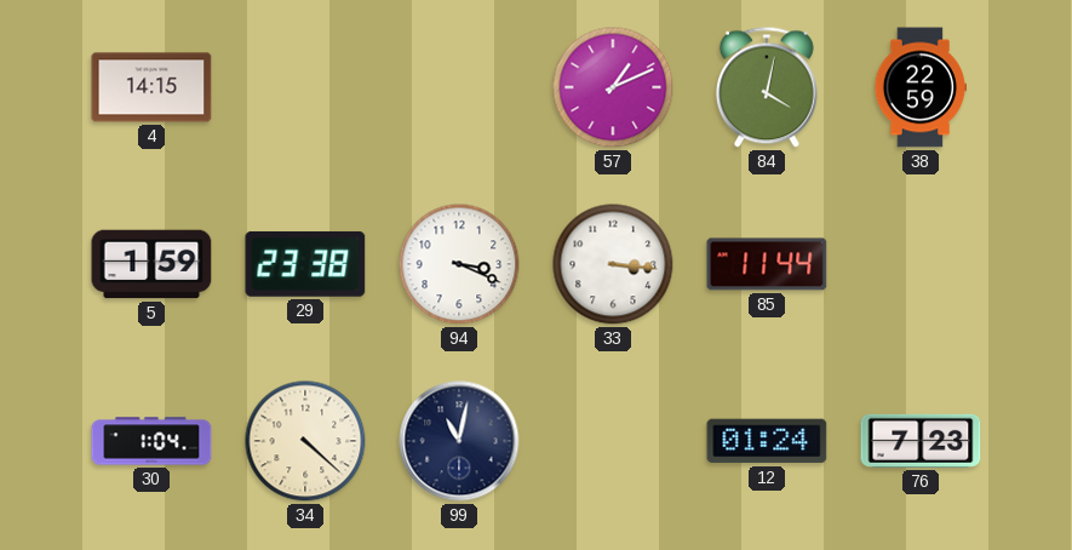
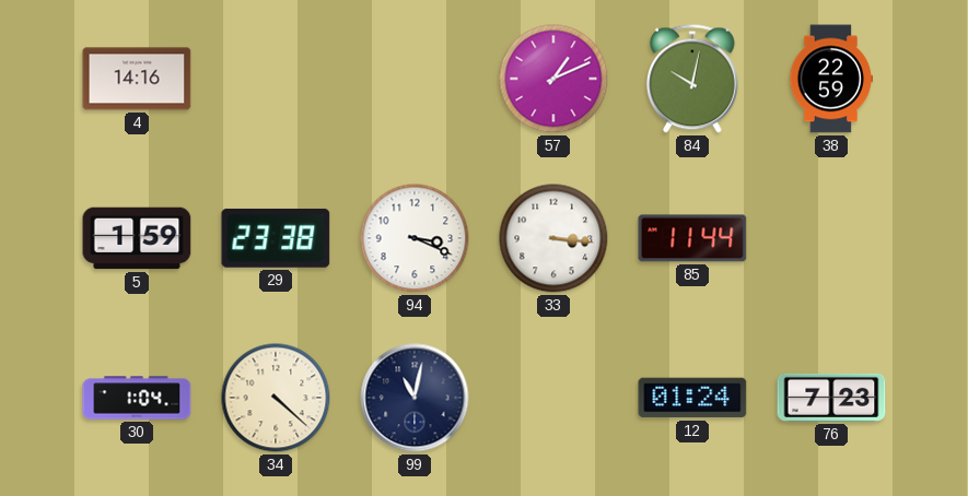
4: 14:15 -> 14:16
84: 4:02 -> 10:02
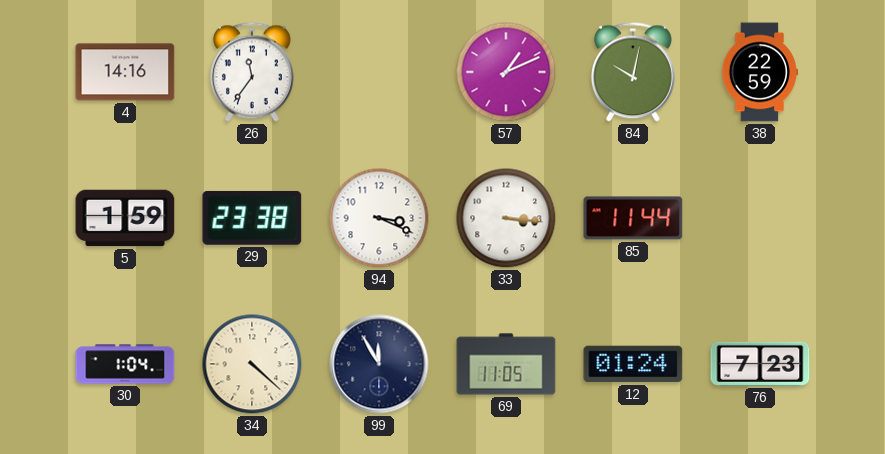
26: none -> 11:36
99: 11:02 -> 11:55
69: none -> 11:05
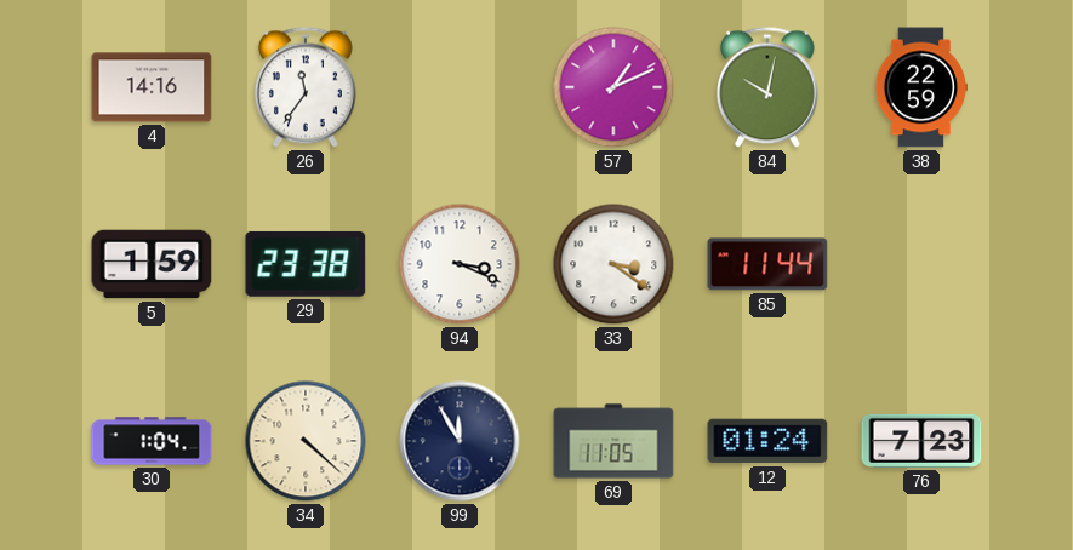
33: 3:16 -> 3:21
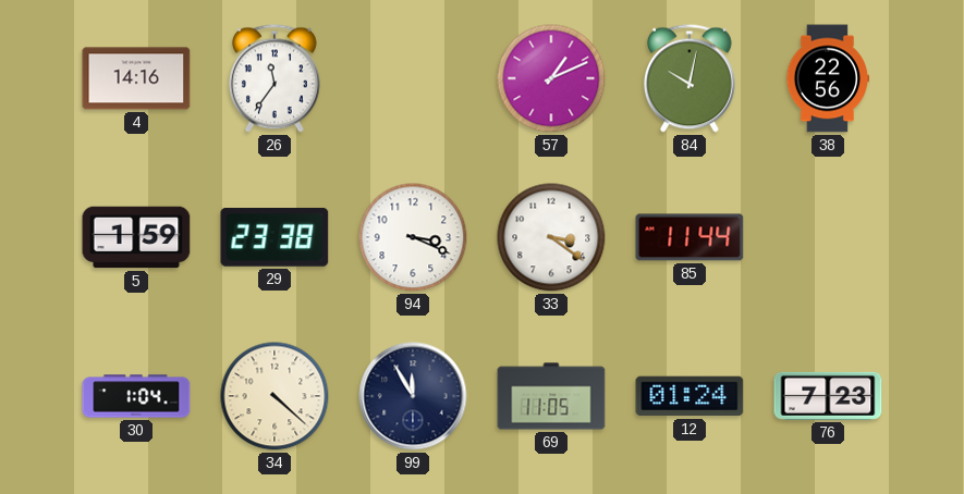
38: 22:59 -> 22:56
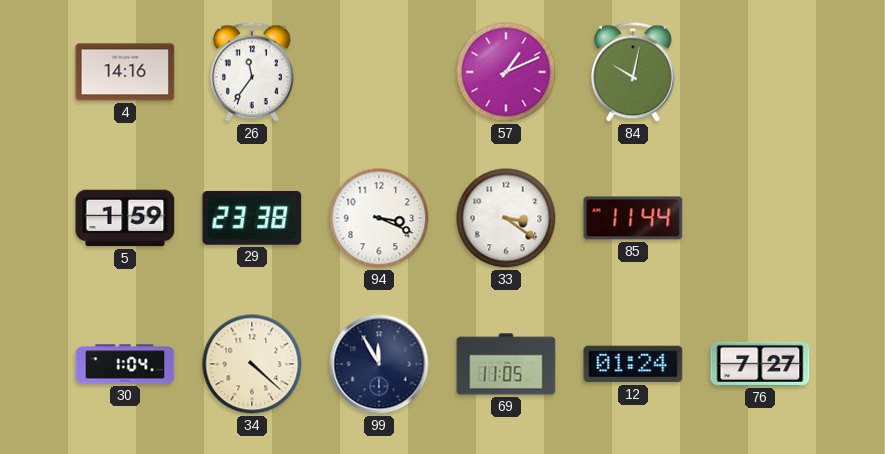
38: 22:56 -> none
76: 7:23 -> 7:27
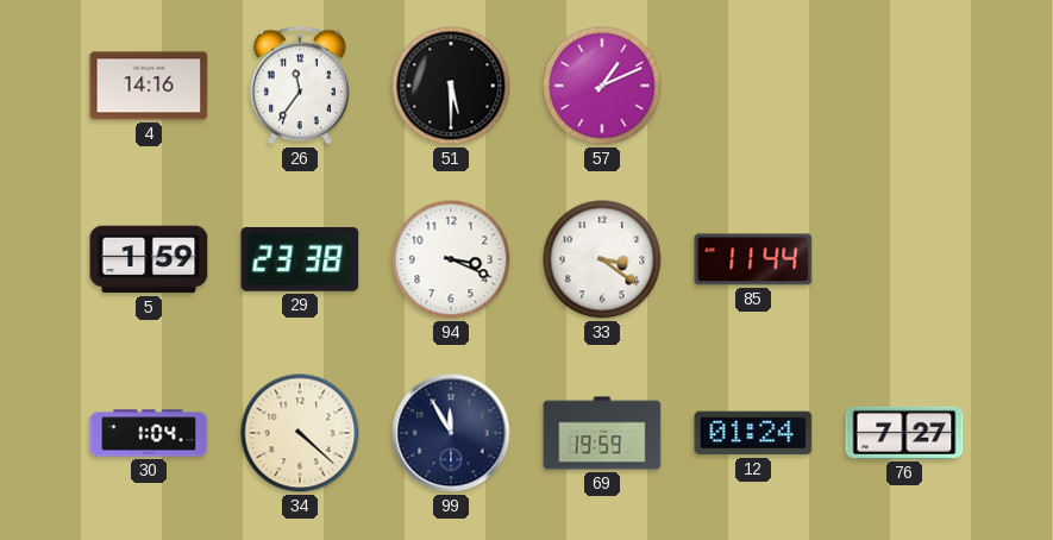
51: none -> 5:30
84: 10:02 -> none
69: 11:05 -> 19:59
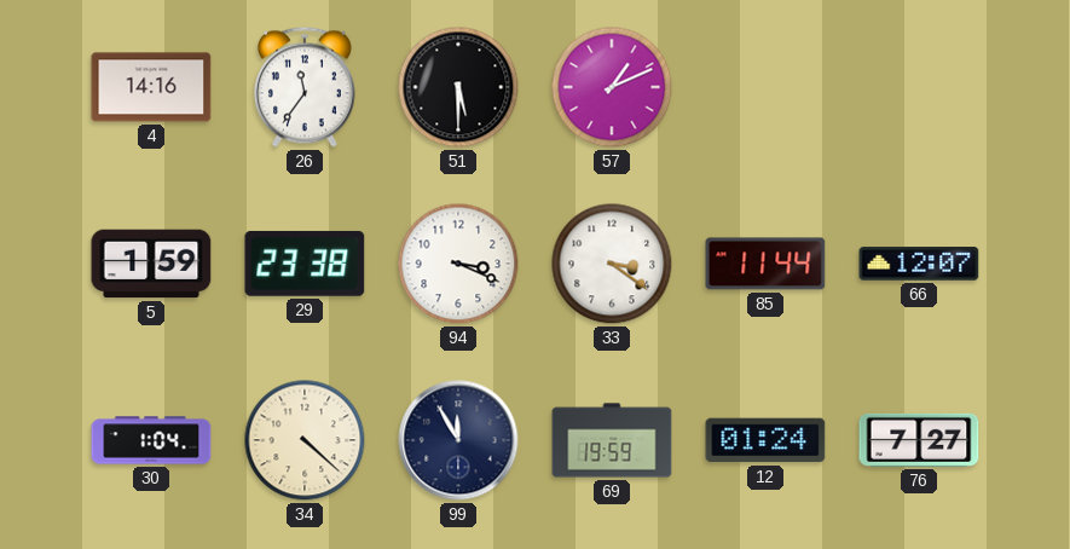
66: none -> 12:07
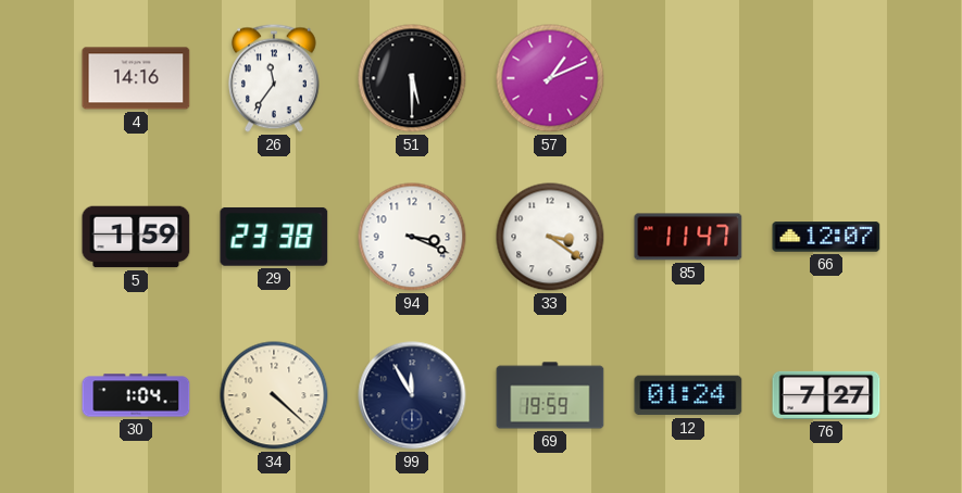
85: 11:44 -> 11:47
